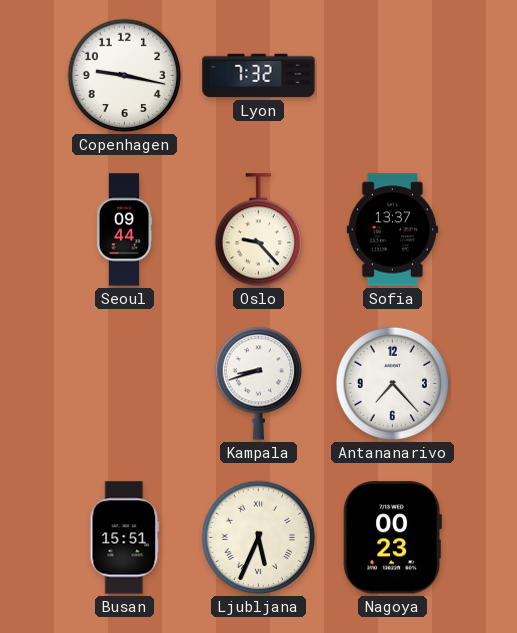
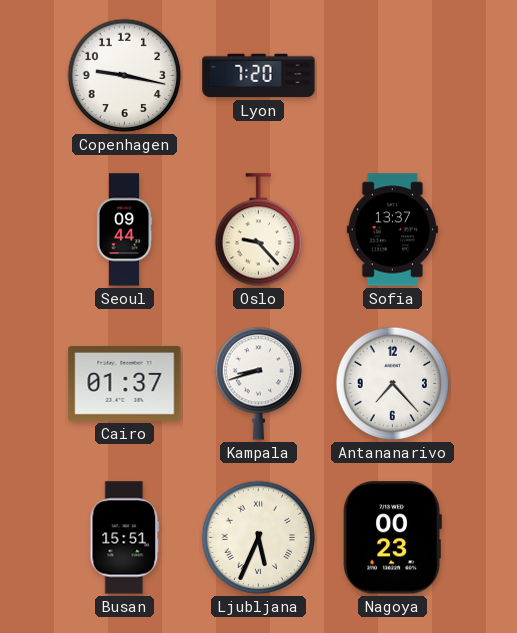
Lyon: 7:32 -> 7:20
Cairo: none -> 01:37
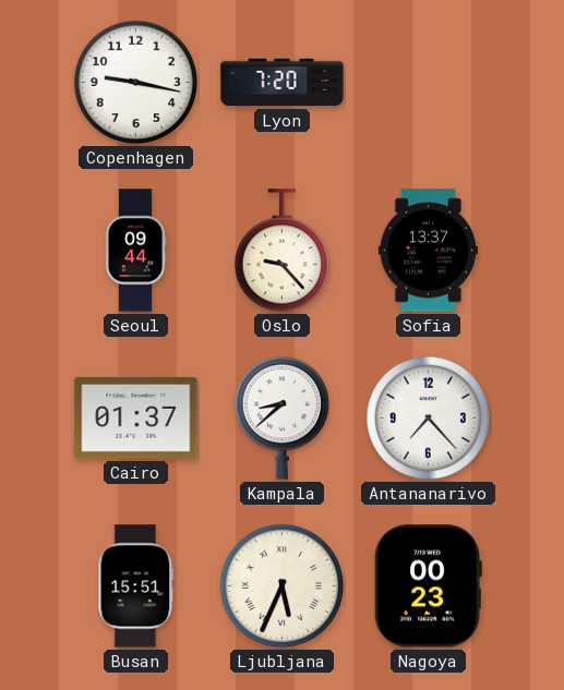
Kampala: 8:42 -> 8:38
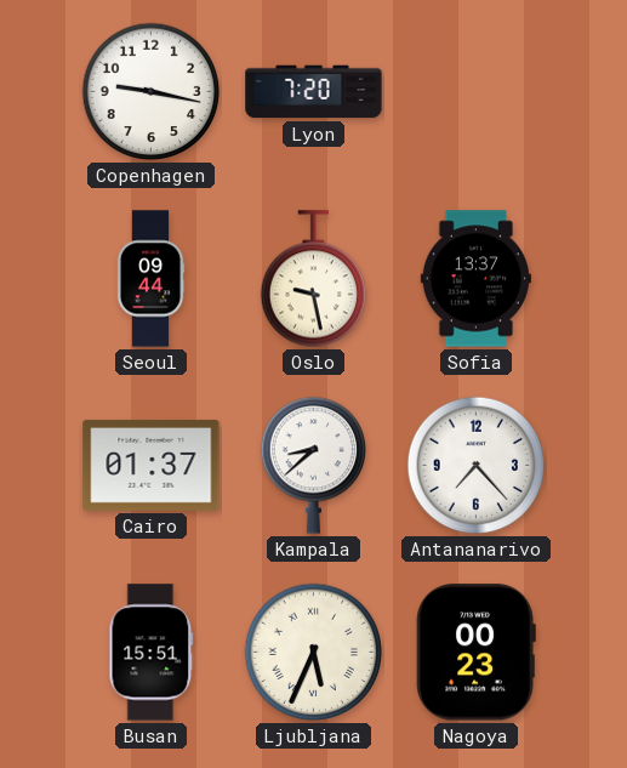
Oslo: 9:23 -> 9:28
